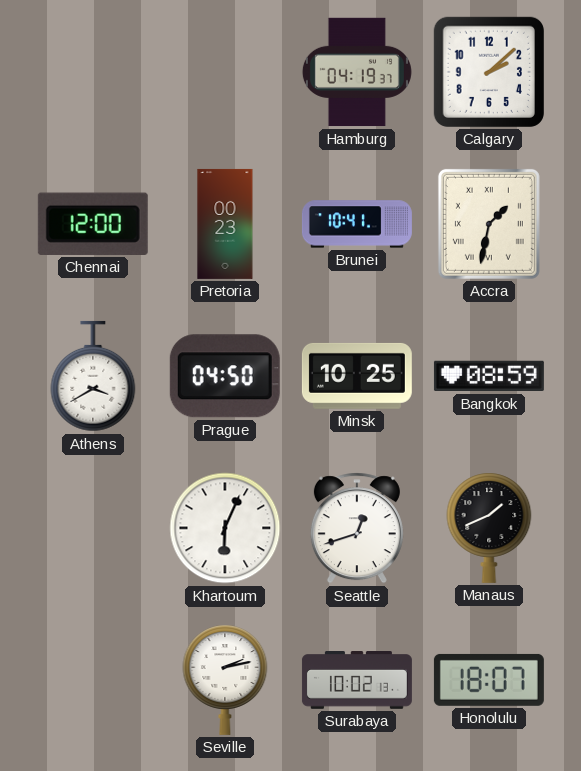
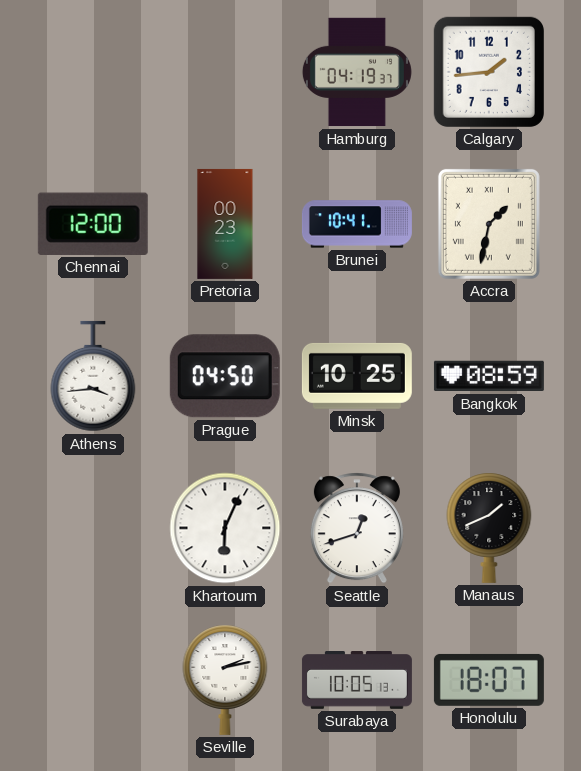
Calgary: 2:08 -> 1:44
Athens: 3:40 -> 3:44
Surabaya: 10:02 -> 10:05
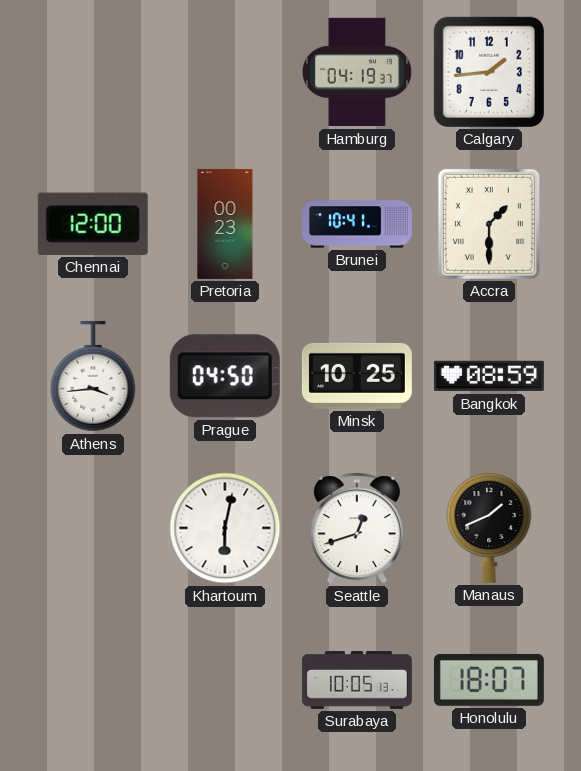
Accra: 1:32 -> 1:30
Khartoum: 6:04 -> 6:02
Seville: 2:13 -> none
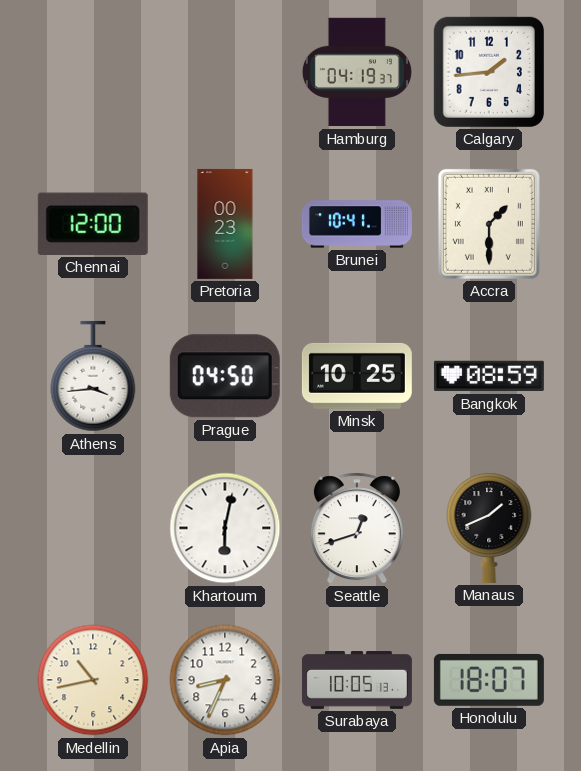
Medellin: none -> 10:43
Apia: none -> 8:34
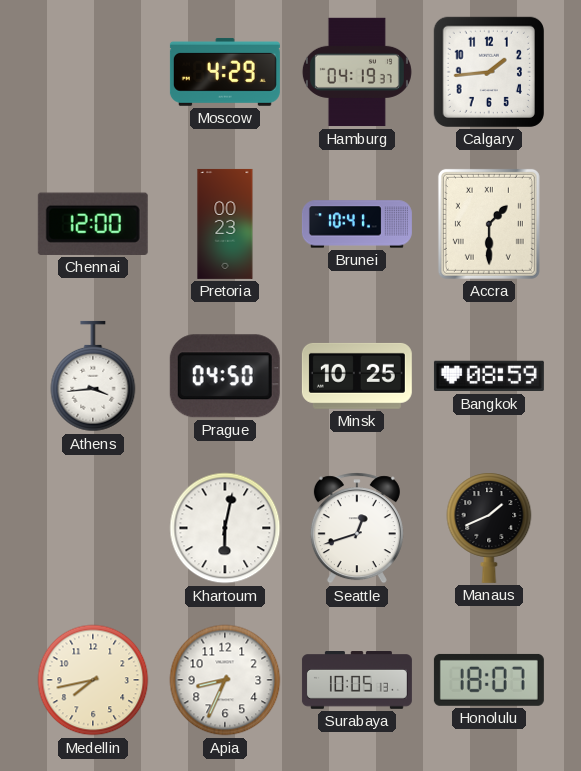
Moscow: none -> 4:29
Medellin: 10:43 -> 7:43
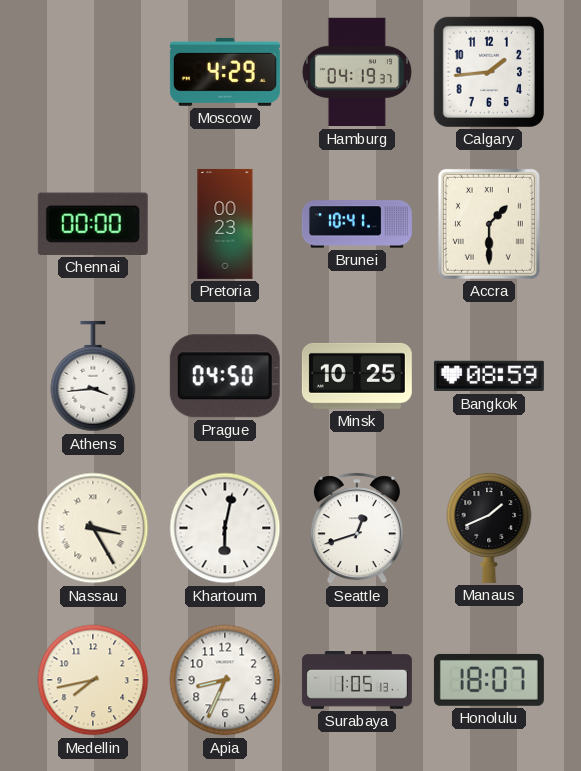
Chennai: 12:00 -> 00:00
Nassau: none -> 3:25
Surabaya: 10:05 -> 1:05
